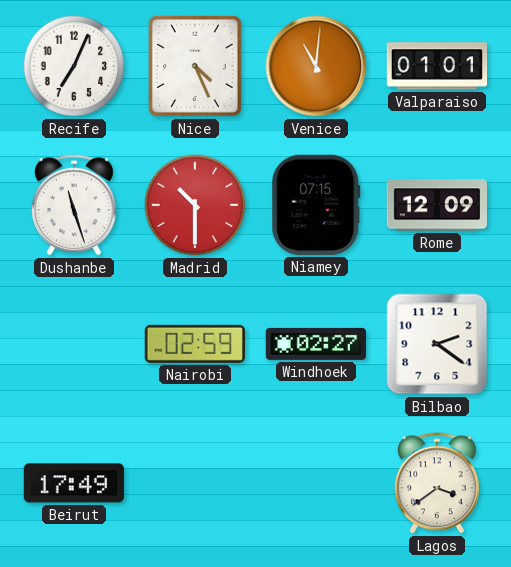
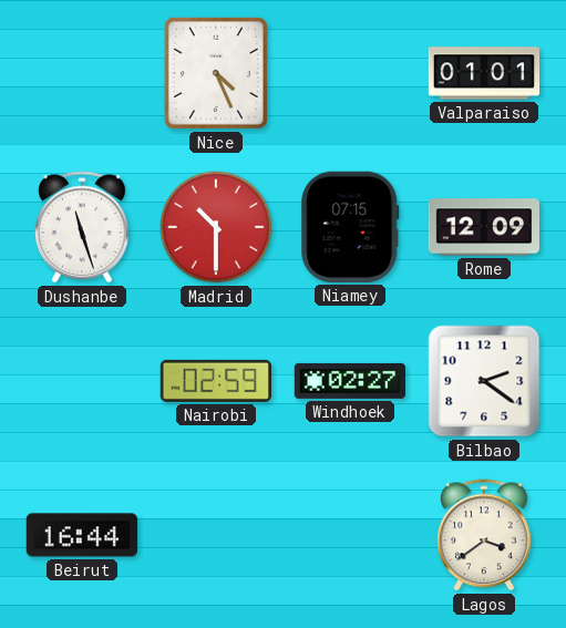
Recife: 7:04 -> none
Venice: 11:01 -> none
Beirut: 17:49 -> 16:44
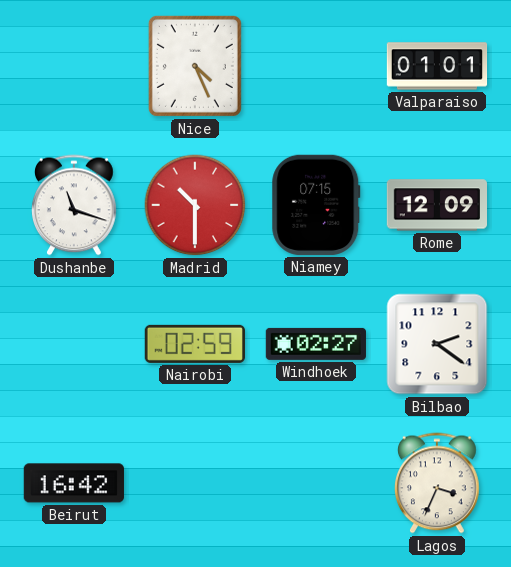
Dushanbe: 11:27 -> 11:18
Beirut: 16:44 -> 16:42
Lagos: 3:39 -> 3:34
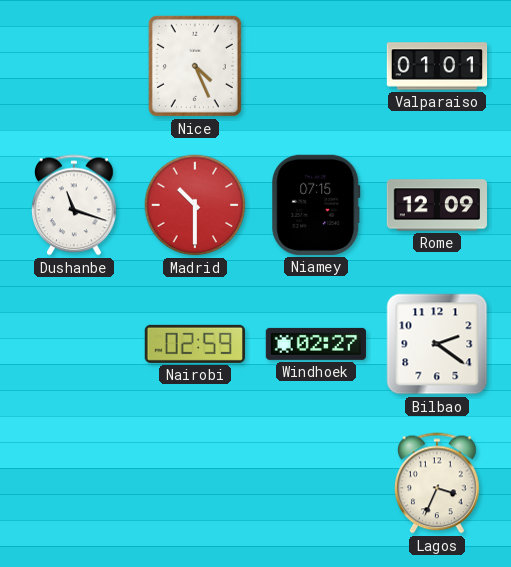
Beirut: 16:42 -> none
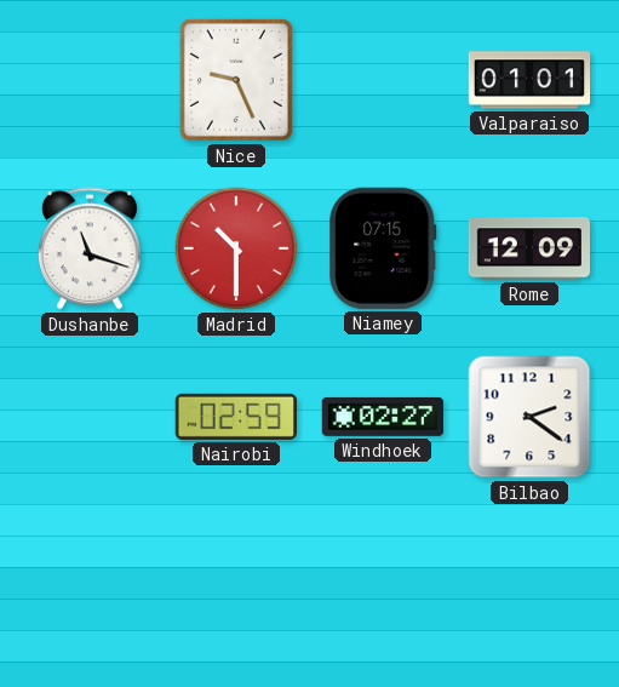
Nice: 4:26 -> 9:26
Lagos: 3:34 -> none
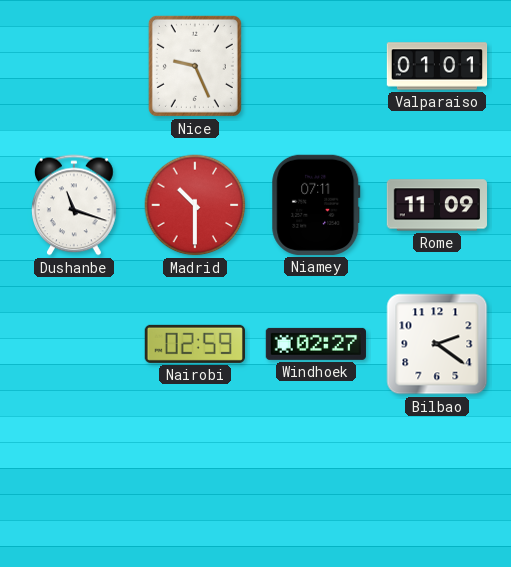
Niamey: 07:15 -> 07:11
Rome: 12:09 -> 11:09
